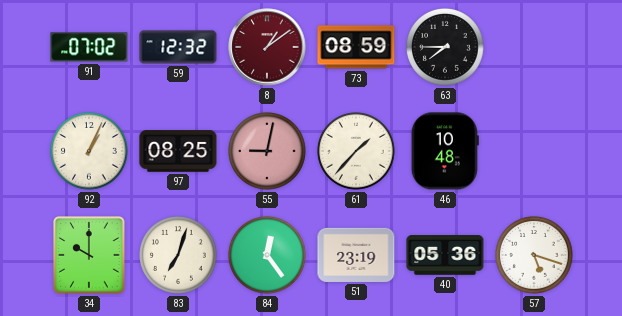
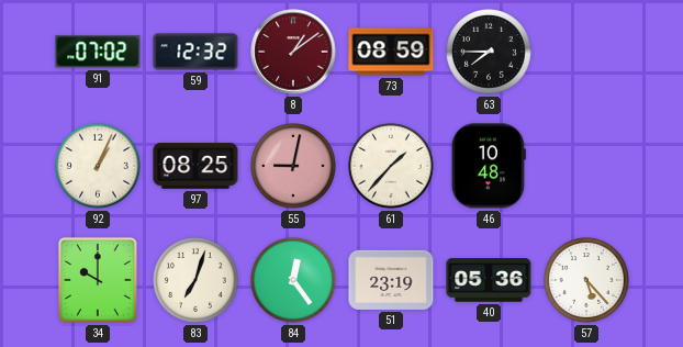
57: 5:18 -> 5:23
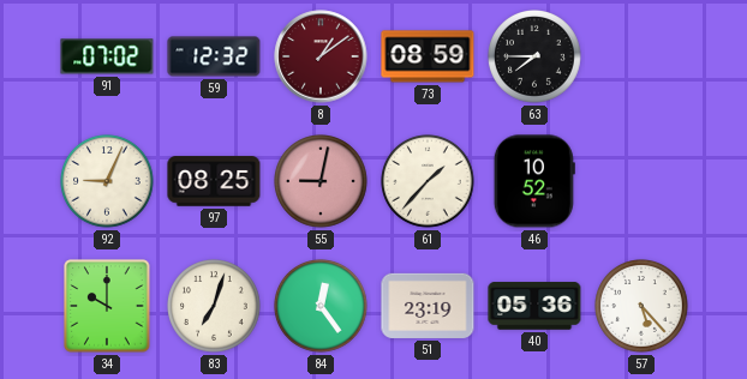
92: 1:04 -> 9:04
46: 10:48 -> 10:52
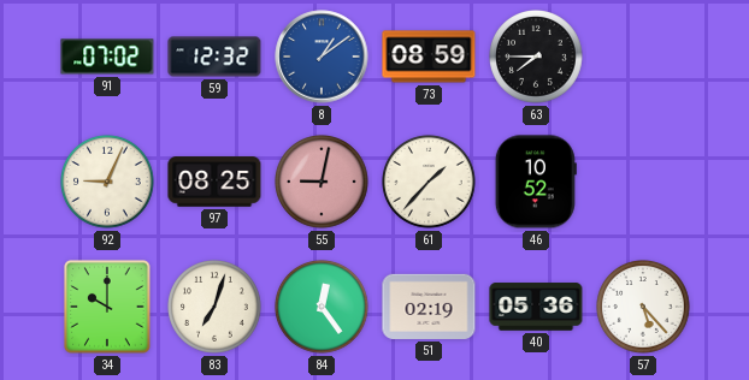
8 dial: burgundy -> blue
51: 23:19 -> 02:19
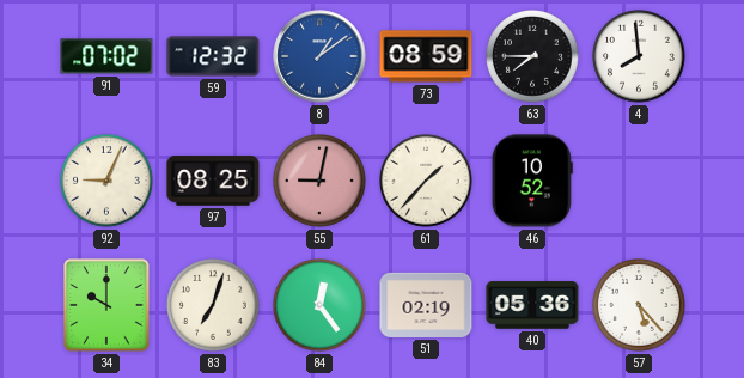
4: none -> 7:59
